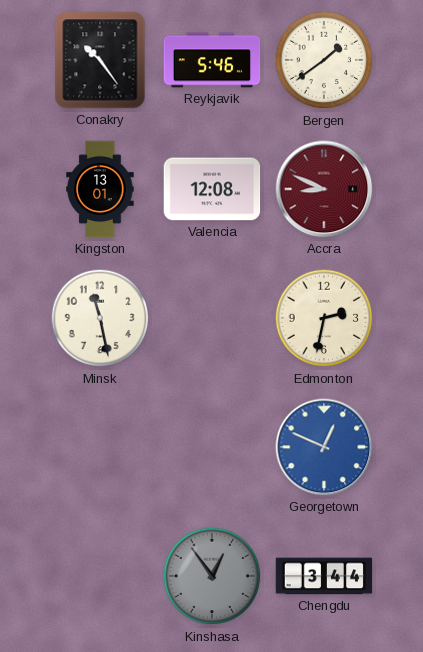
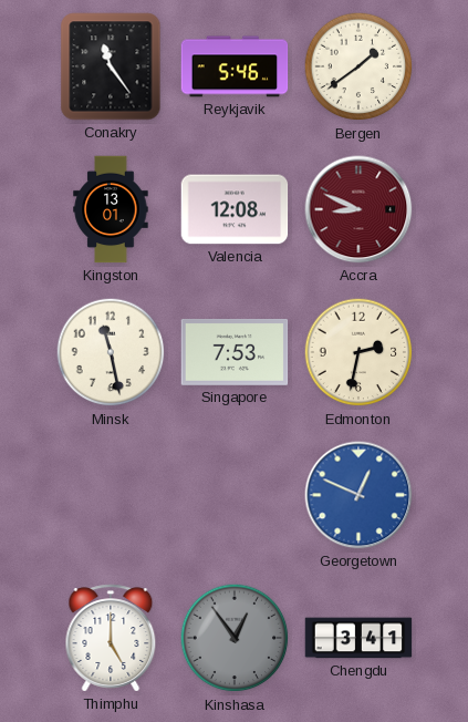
Conakry: 10:24 -> 11:24
Singapore: none -> 7:53
Thimphu: none -> 5:00
Chengdu: 3:44 -> 3:41
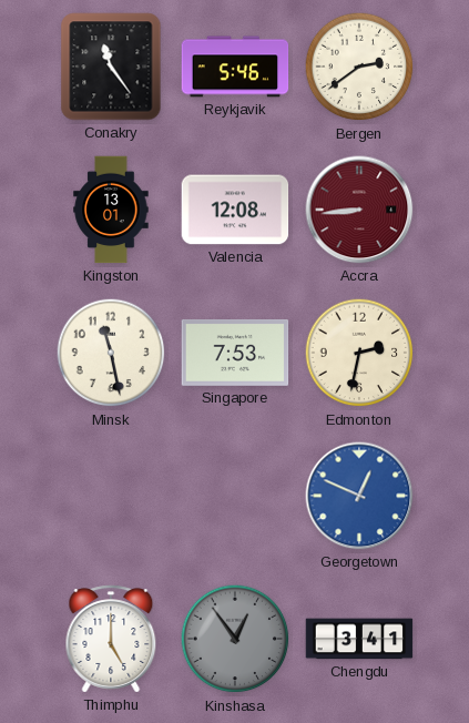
Bergen: 1:39 -> 2:39
Accra: 8:49 -> 8:44
